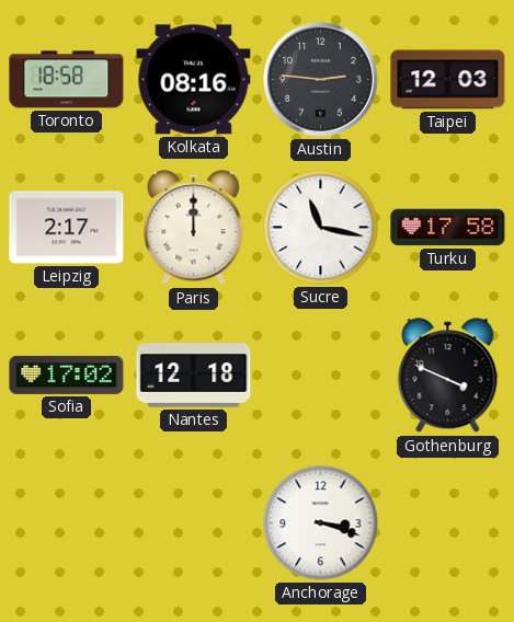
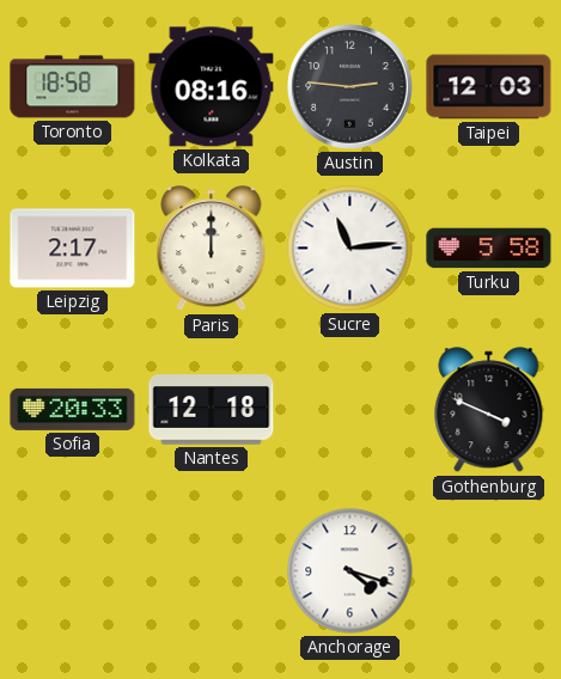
Sucre: 11:17 -> 11:14
Turku: 17:58 -> 5:58
Sofia: 17:02 -> 20:33
Anchorage: 3:18 -> 4:18
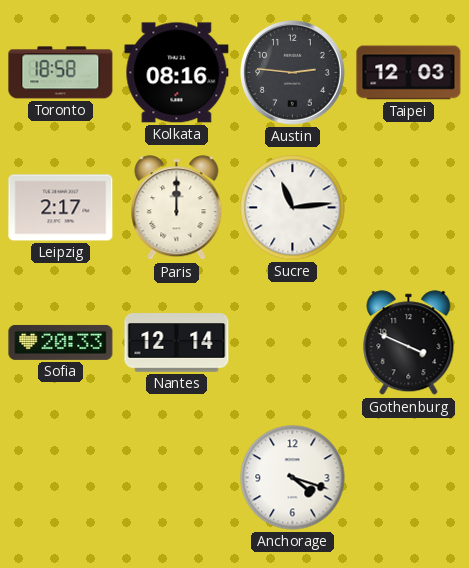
Turku: 5:58 -> none
Nantes: 12:18 -> 12:14
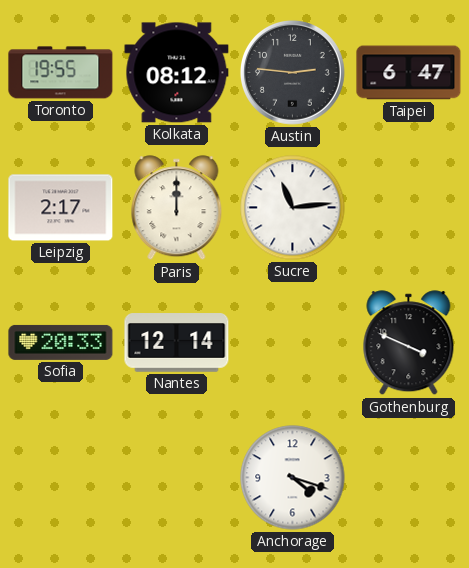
Toronto: 18:58 -> 19:55
Kolkata: 08:16 -> 08:12
Taipei: 12:03 -> 6:47
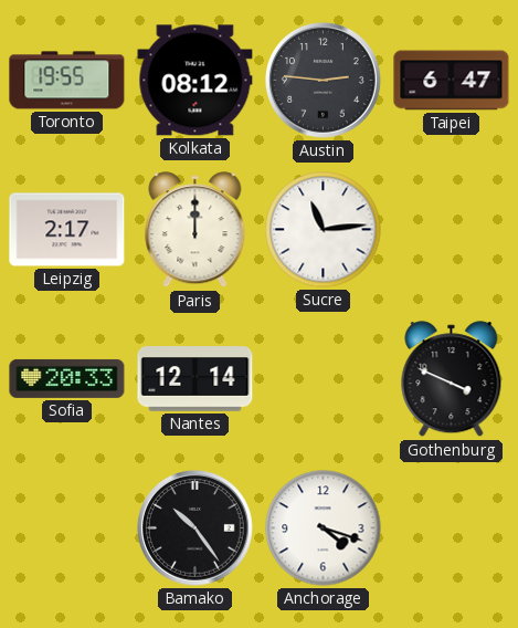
Bamako: none -> 10:24
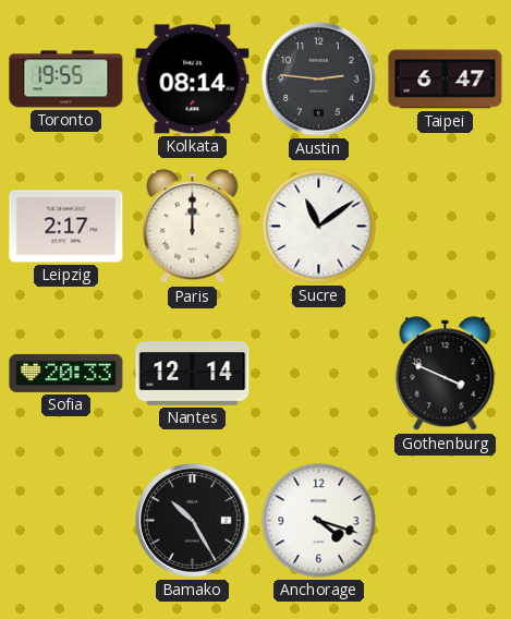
Kolkata: 08:12 -> 08:14
Sucre: 11:14 -> 11:09
Bamako: 10:24 -> 10:25
